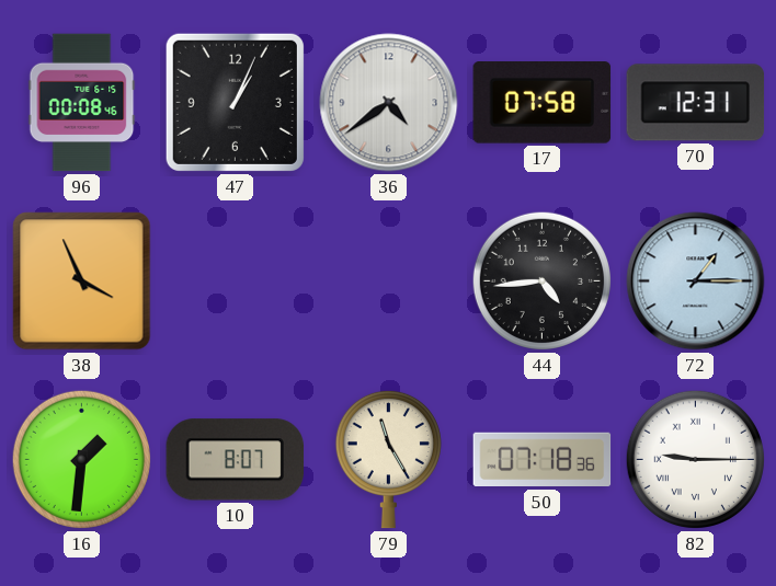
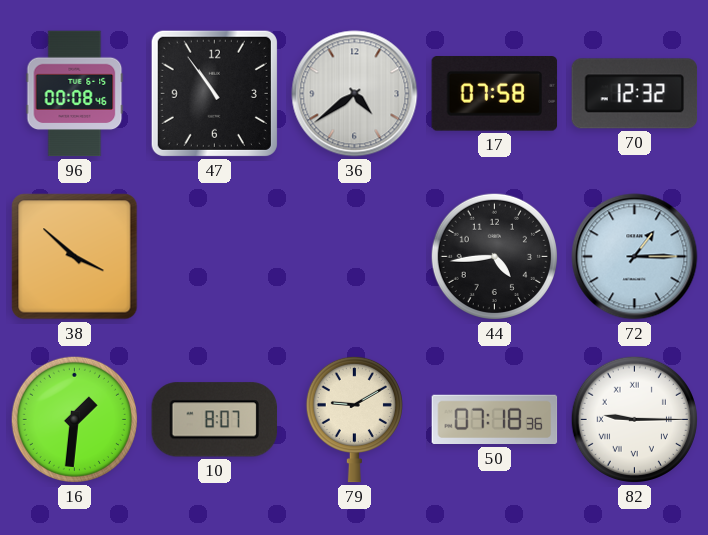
47: 1:04 -> 10:54
70: 12:31 -> 12:32
38: 3:56 -> 3:52
79: 11:25 -> 9:10
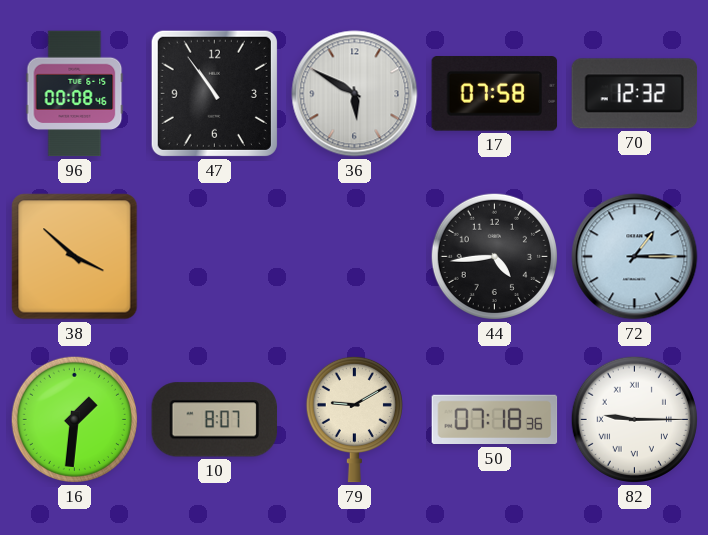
36: 4:39 -> 5:50
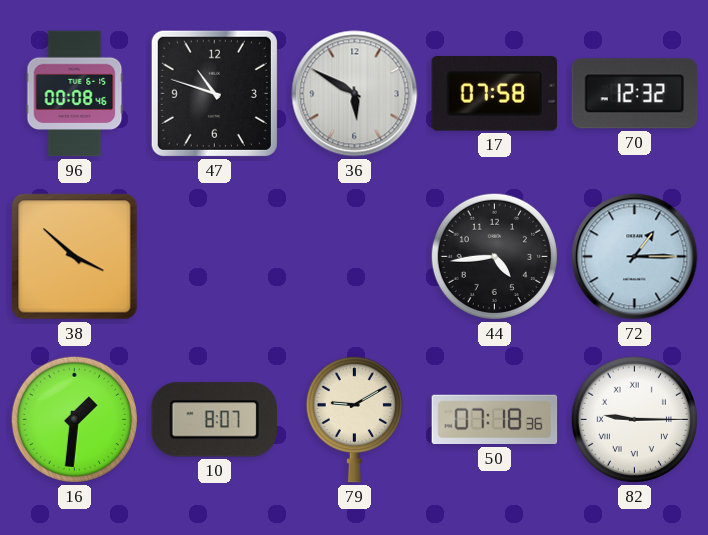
47: 10:54 -> 10:48
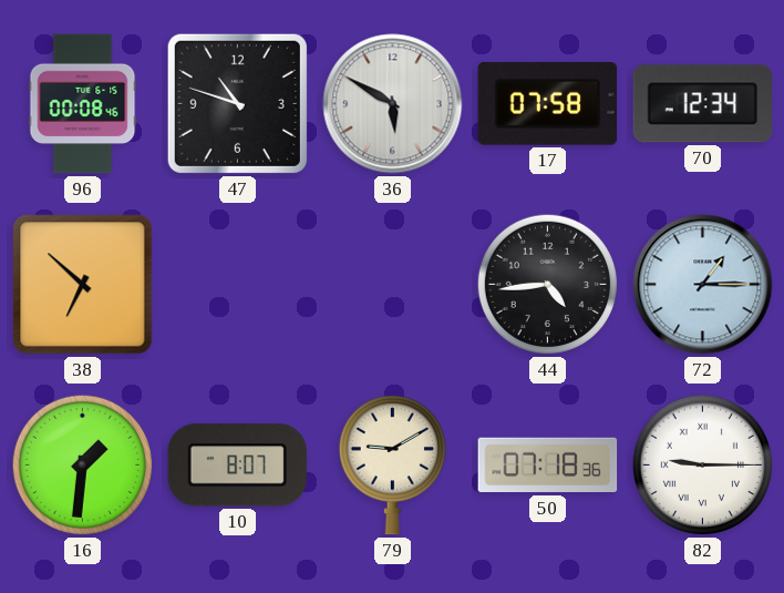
70: 12:32 -> 12:34
38: 3:52 -> 6:52
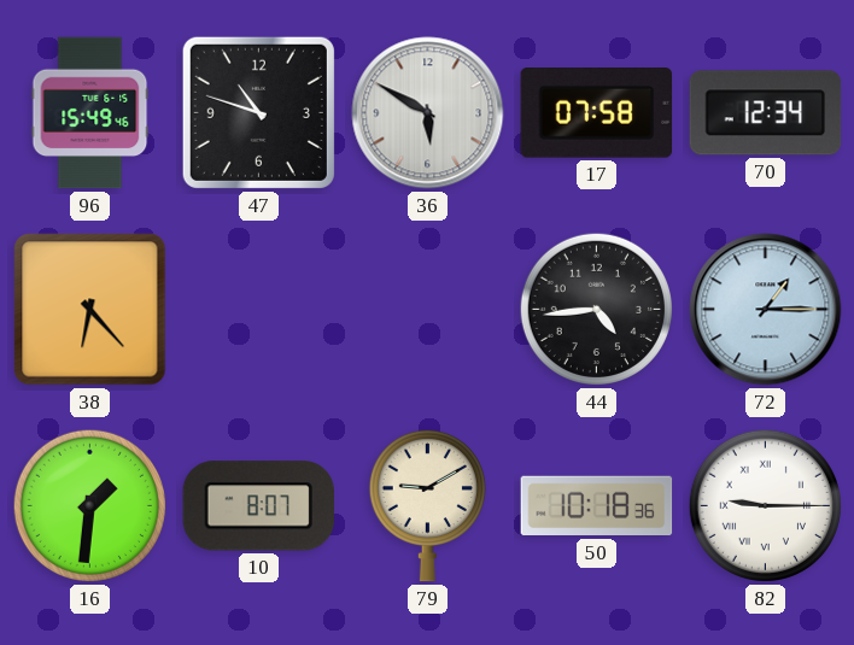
96: 00:08 -> 15:49
38: 6:52 -> 6:23
50: 07:18 -> 10:18
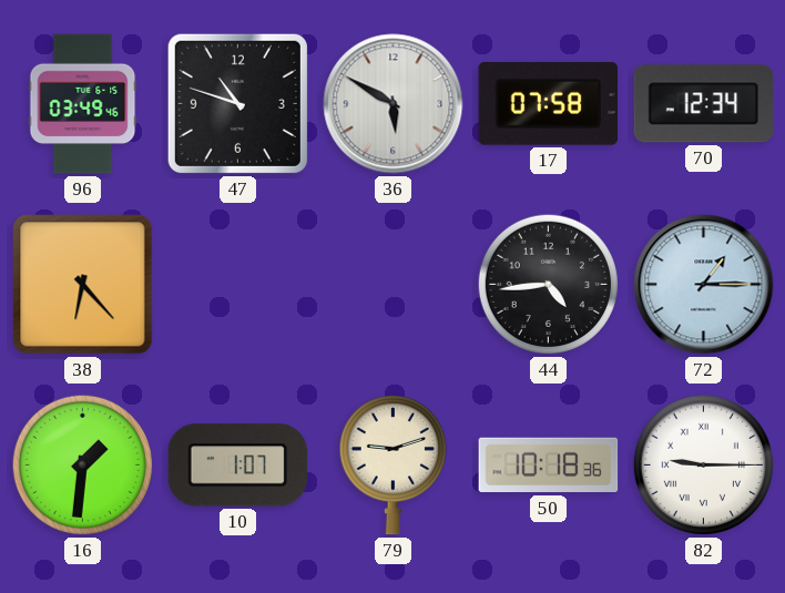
96: 15:49 -> 03:49
10: 8:07 -> 1:07
79: 9:10 -> 9:12
